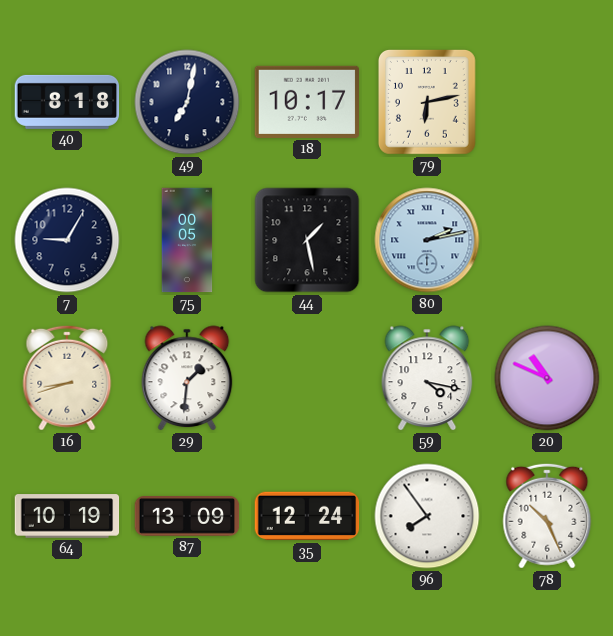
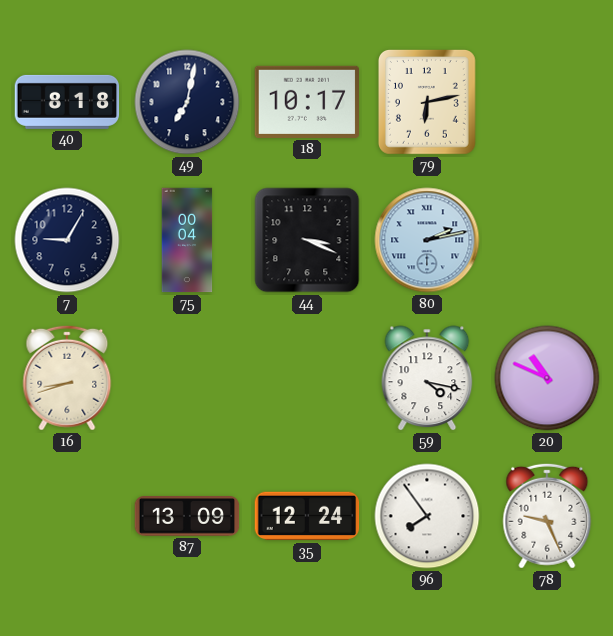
75: 00:05 -> 00:04
44: 1:28 -> 3:19
29: 1:31 -> none
64: 10:19 -> none
78: 10:26 -> 9:26
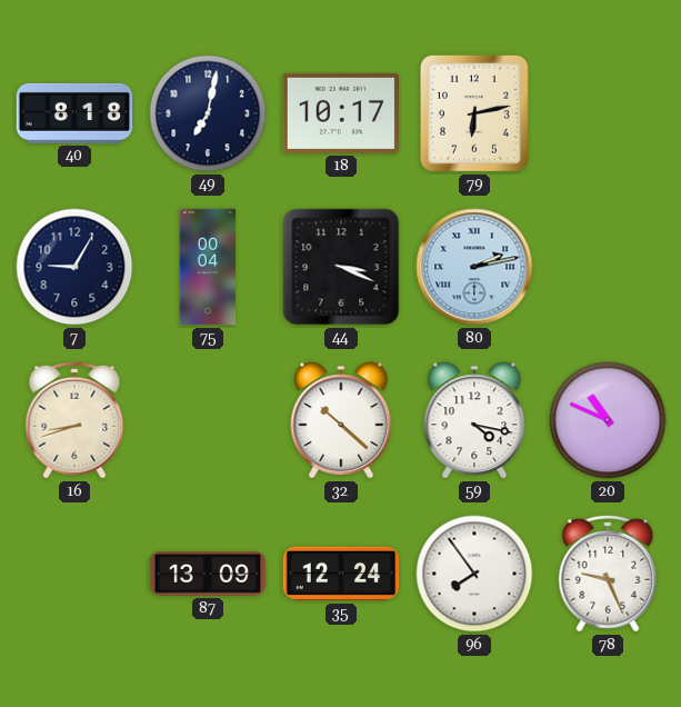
32: none -> 10:22
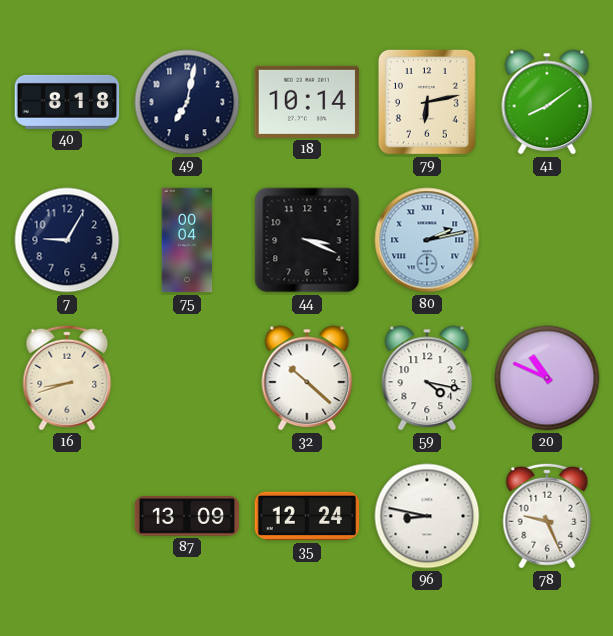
18: 10:17 -> 10:14
41: none -> 8:09
96: 7:54 -> 8:47
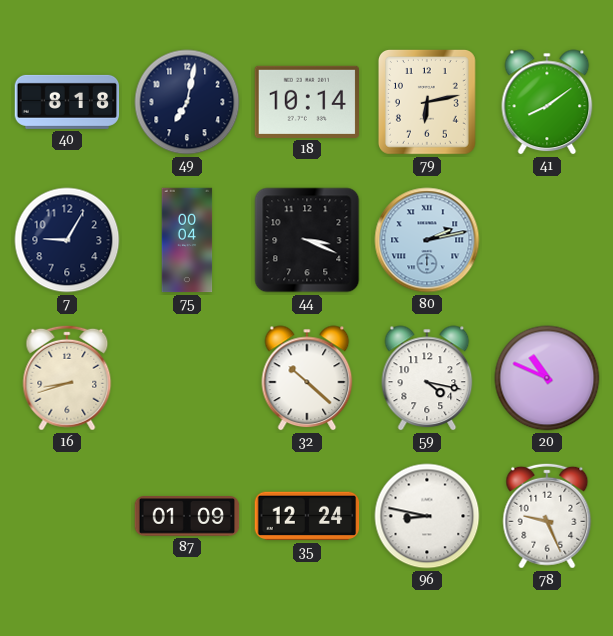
87: 13:09 -> 01:09
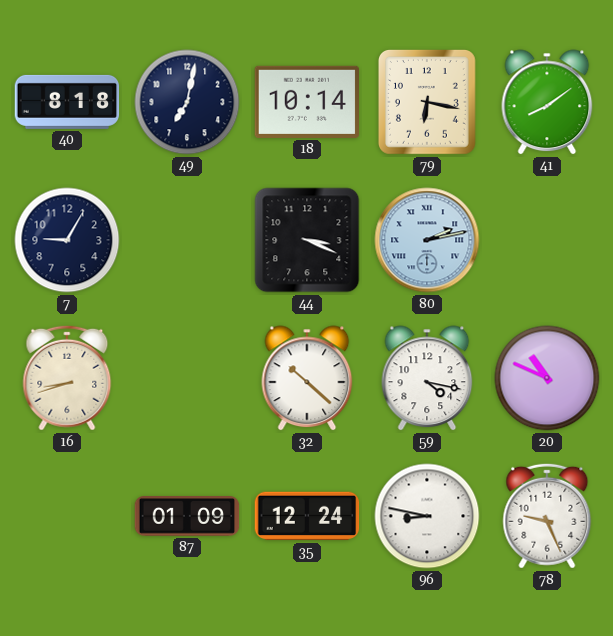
79: 6:13 -> 6:17
75: 00:04 -> none
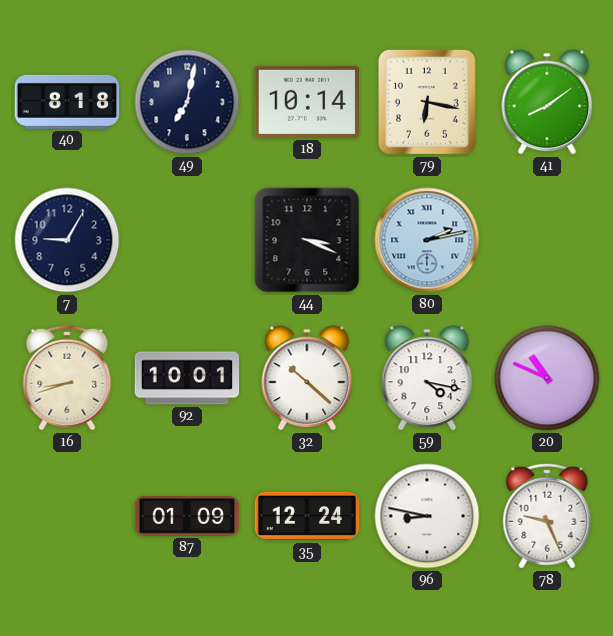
92: none -> 10:01
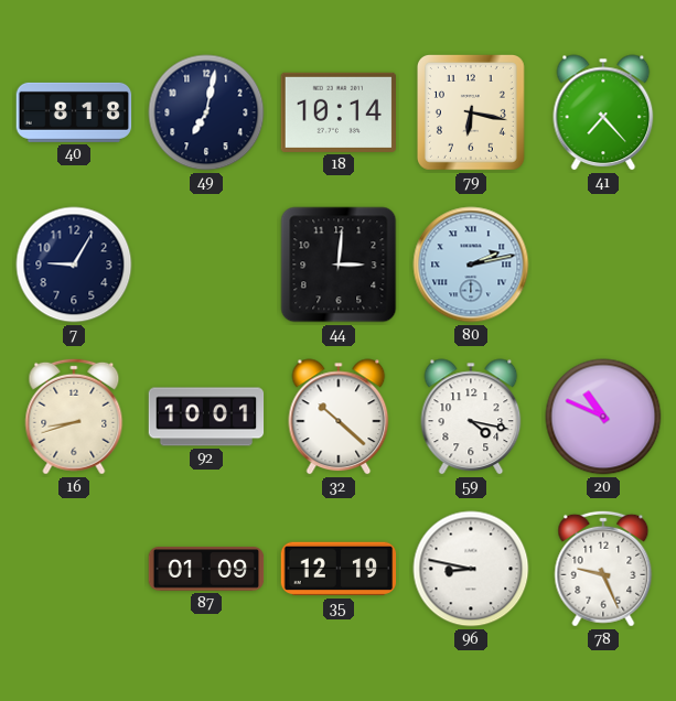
41: 8:09 -> 7:23
44: 3:19 -> 3:01
35: 12:24 -> 12:19
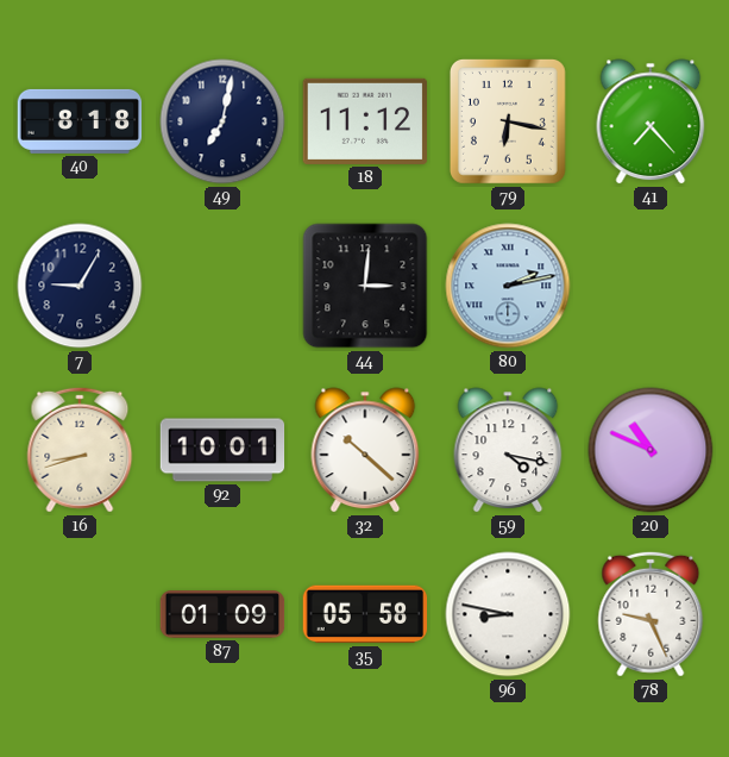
18: 10:14 -> 11:12
35: 12:19 -> 05:58
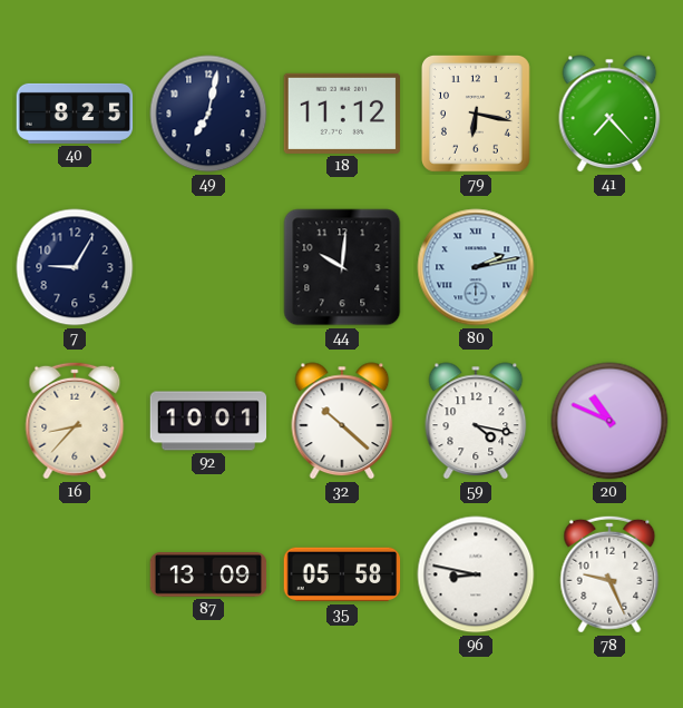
40: 8:18 -> 8:25
44: 3:01 -> 10:01
16: 8:42 -> 8:37
87: 01:09 -> 13:09
